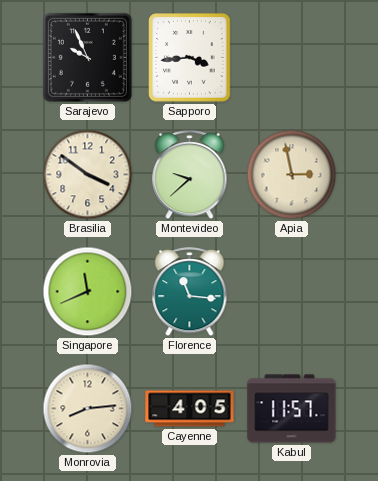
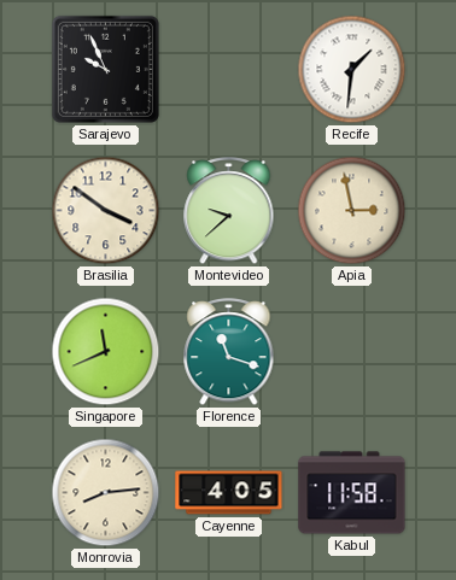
Sapporo: 3:44 -> none
Recife: none -> 1:31
Florence: 11:16 -> 11:18
Kabul: 11:57 -> 11:58
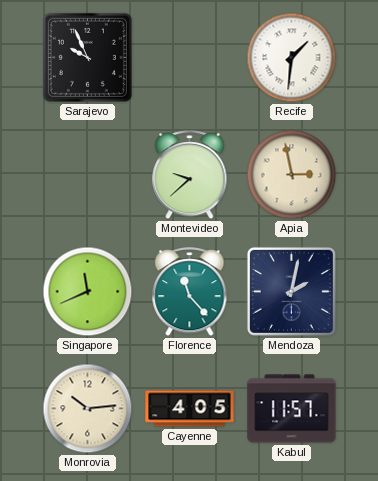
Brasilia: 3:51 -> none
Florence: 11:18 -> 11:23
Mendoza: none -> 2:02
Monrovia: 8:14 -> 10:14
Kabul: 11:58 -> 11:57
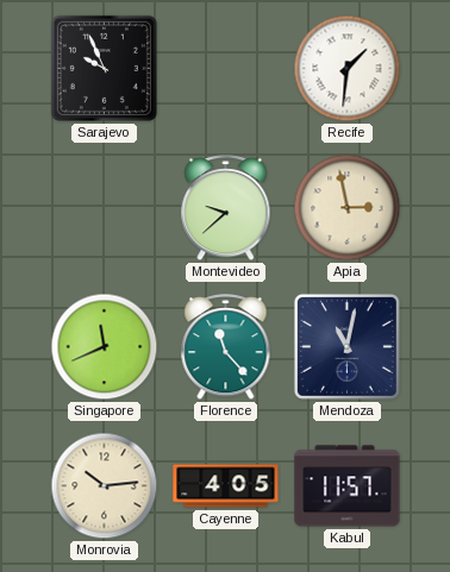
Mendoza: 2:02 -> 11:02
